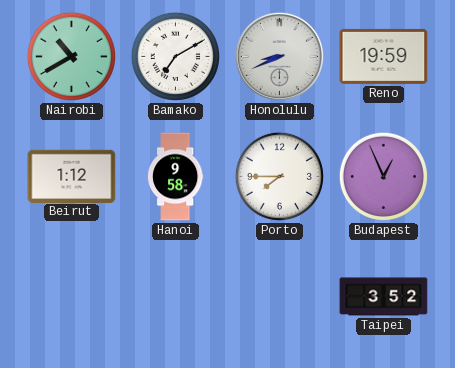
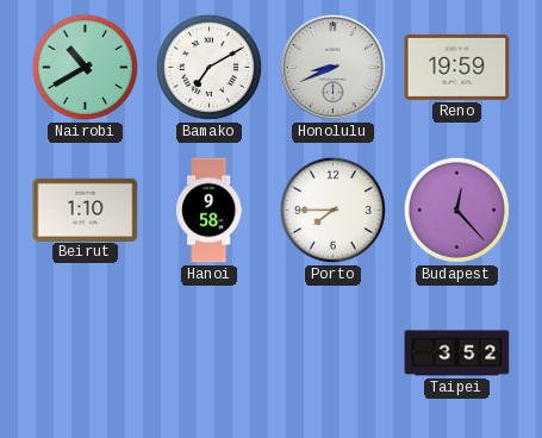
Beirut: 1:12 -> 1:10
Budapest: 12:56 -> 12:23
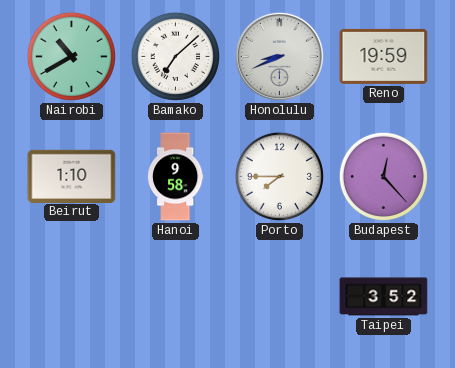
Bamako: 7:10 -> 7:08
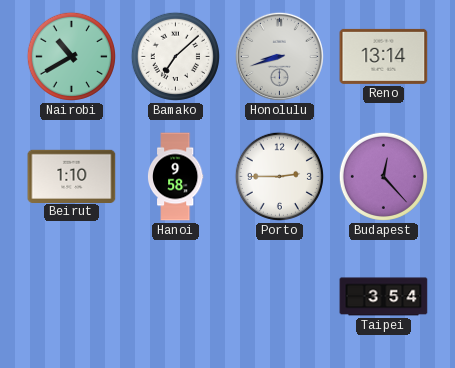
Honolulu: 8:41 -> 8:42
Reno: 19:59 -> 13:14
Porto: 7:45 -> 2:45
Taipei: 3:52 -> 3:54
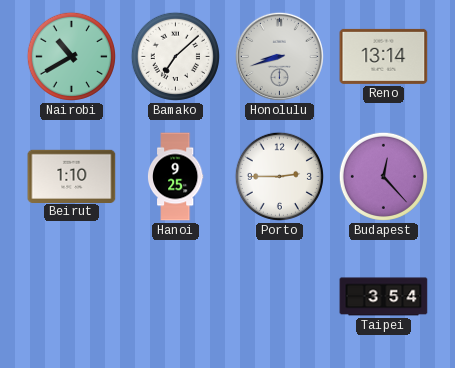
Hanoi: 9:58 -> 9:25
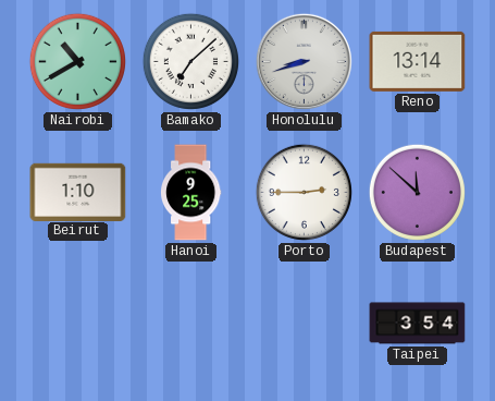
Budapest: 12:23 -> 11:52
